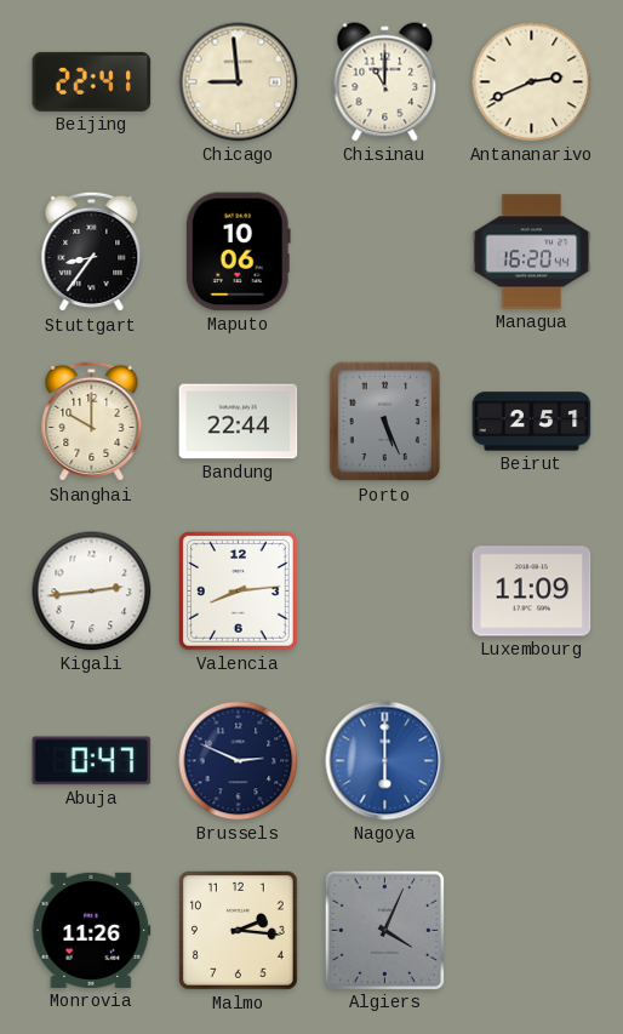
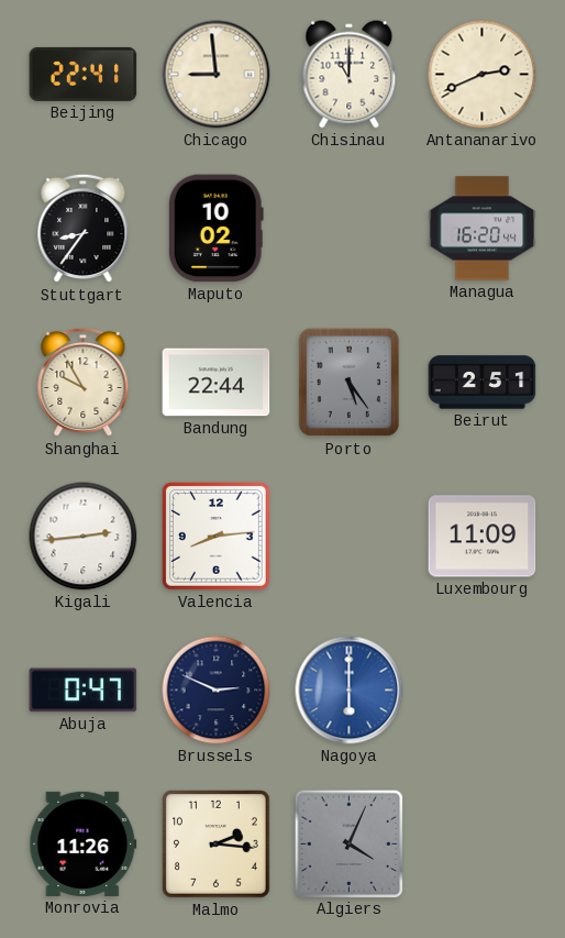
Maputo: 10:06 -> 10:02
Shanghai: 10:00 -> 9:55
Porto: 5:26 -> 5:24
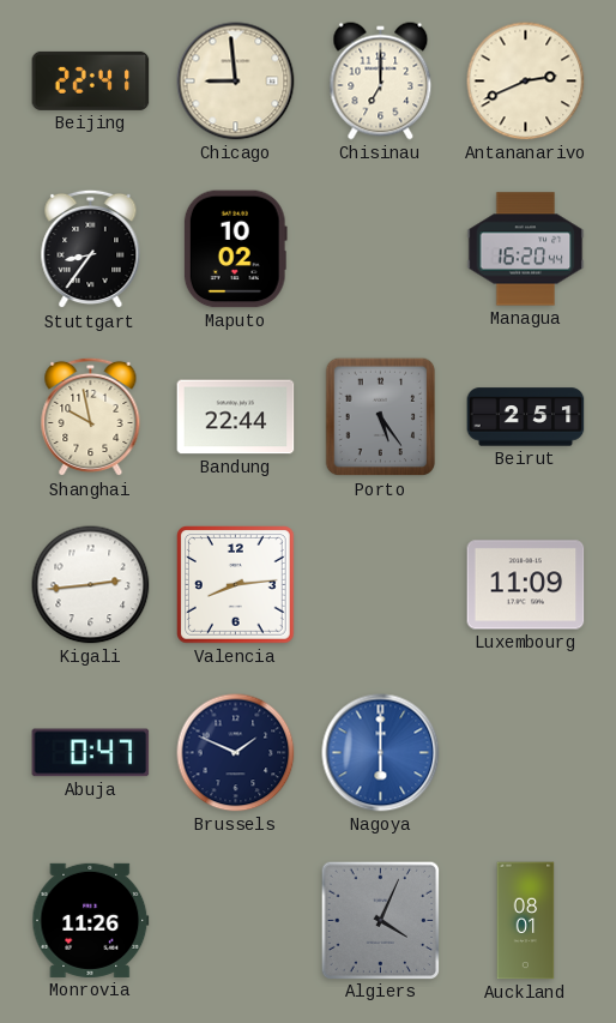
Chisinau: 11:00 -> 7:00
Shanghai: 9:55 -> 9:58
Brussels: 2:49 -> 1:49
Malmo: 2:16 -> none
Auckland: none -> 08:01
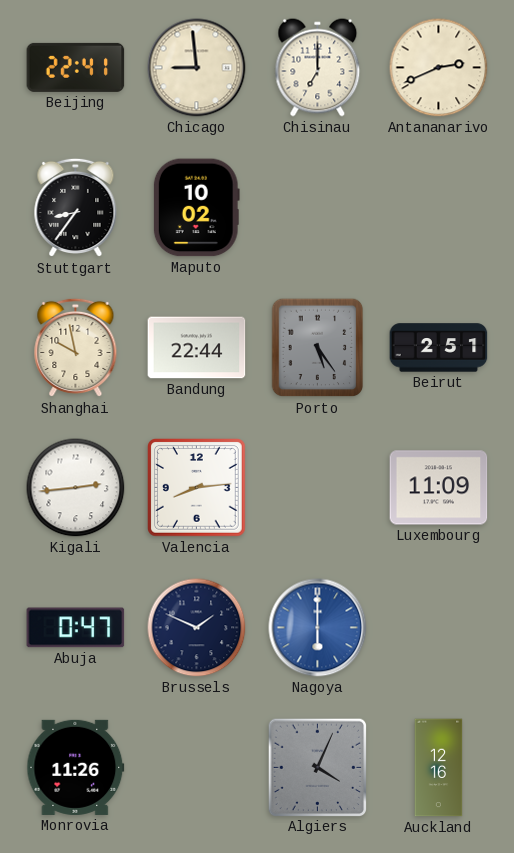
Managua: 16:20 -> none
Auckland: 08:01 -> 12:16
